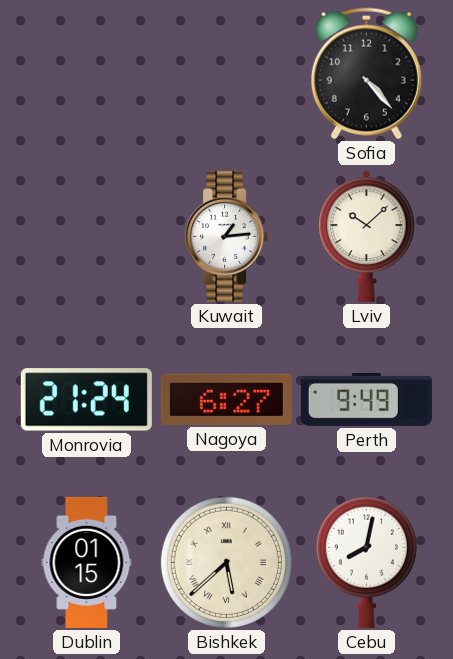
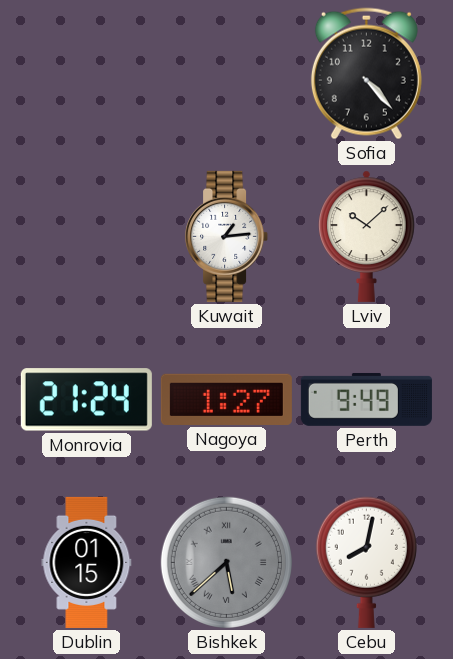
Nagoya: 6:27 -> 1:27
Bishkek dial: cream -> grey
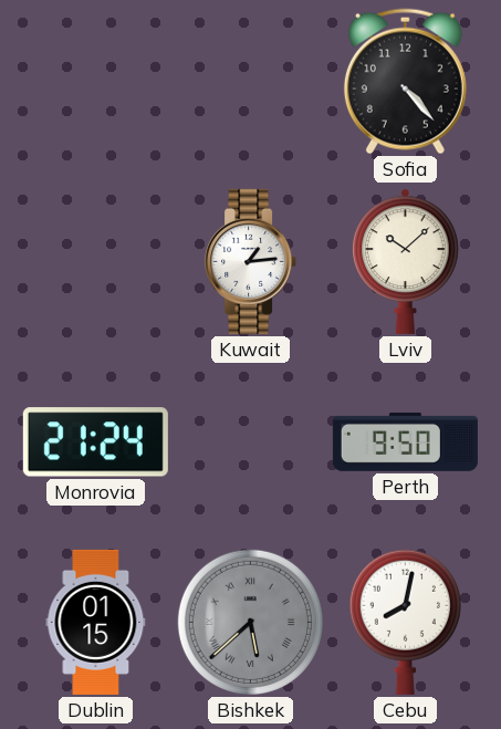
Nagoya: 1:27 -> none
Perth: 9:49 -> 9:50
